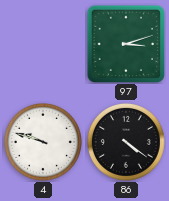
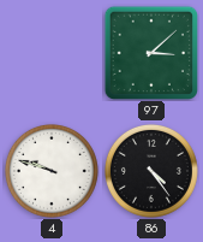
97: 3:12 -> 3:08
86: 4:21 -> 4:24
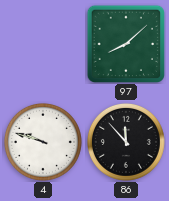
97: 3:08 -> 8:08
86: 4:24 -> 11:53
